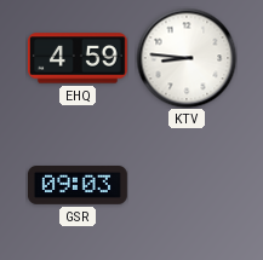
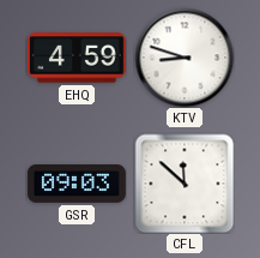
KTV: 8:46 -> 8:48
CFL: none -> 11:52
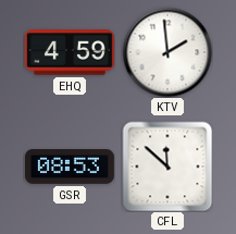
KTV: 8:48 -> 1:59
GSR: 09:03 -> 08:53
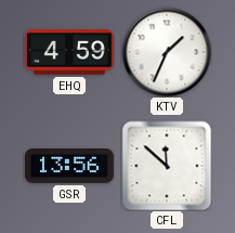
KTV: 1:59 -> 1:34
GSR: 08:53 -> 13:56
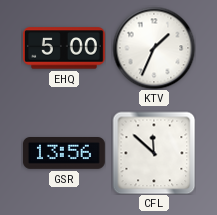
EHQ: 4:59 -> 5:00
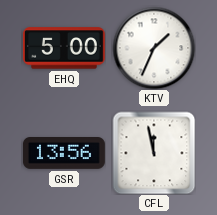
CFL: 11:52 -> 11:58
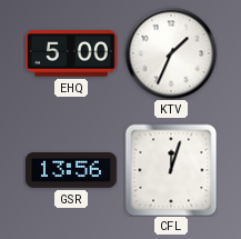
CFL: 11:58 -> 12:03
